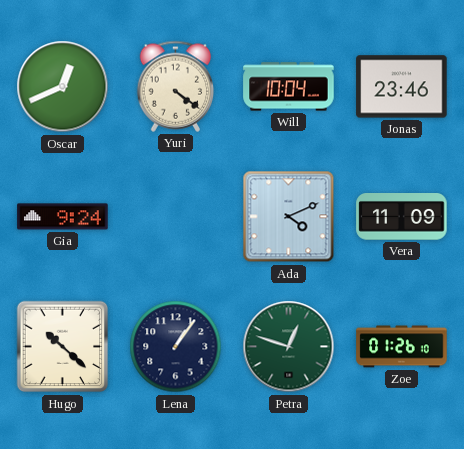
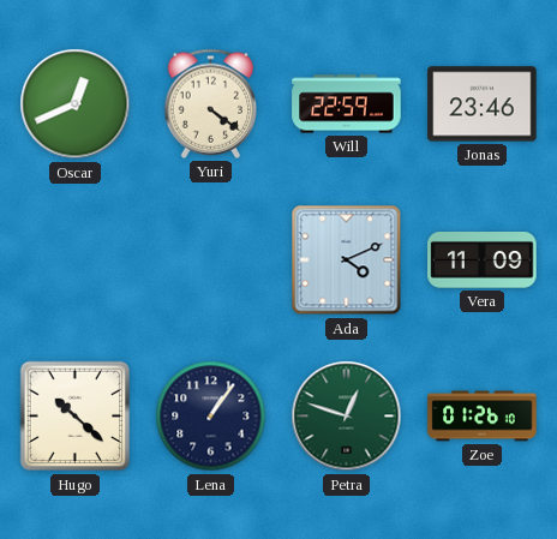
Will: 10:04 -> 22:59
Gia: 9:24 -> none
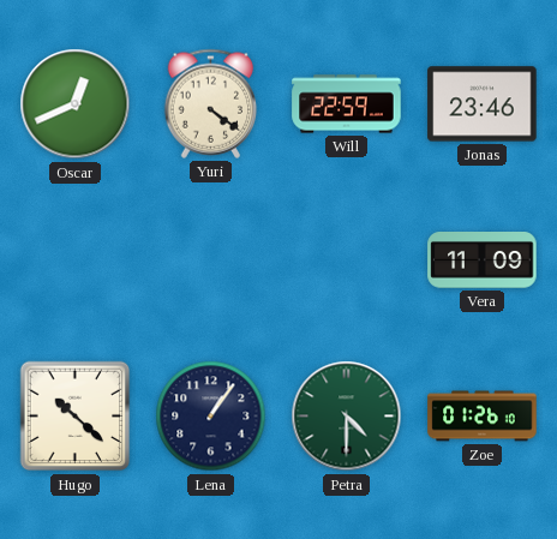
Ada: 4:11 -> none
Petra: 12:48 -> 4:30
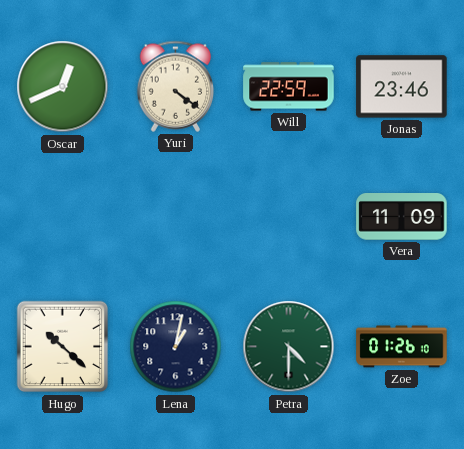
Lena: 1:06 -> 1:02
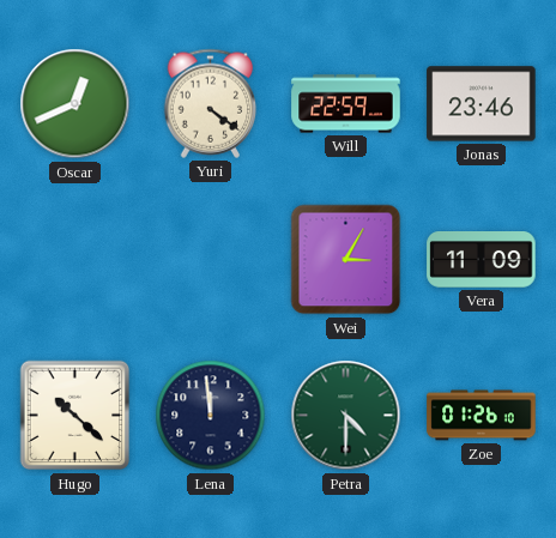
Wei: none -> 3:05
Lena: 1:02 -> 11:59
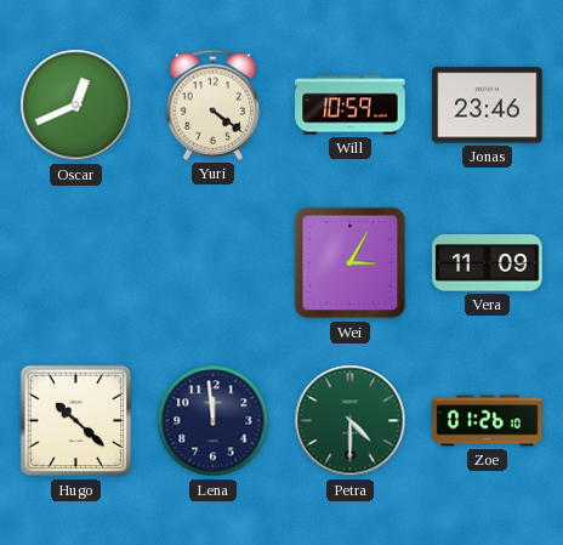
Will: 22:59 -> 10:59
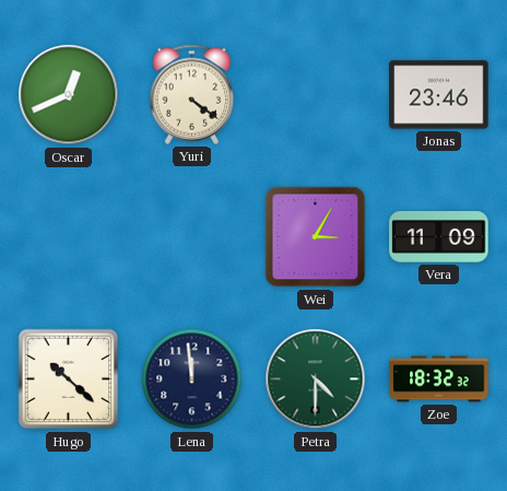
Will: 10:59 -> none
Zoe: 01:26 -> 18:32
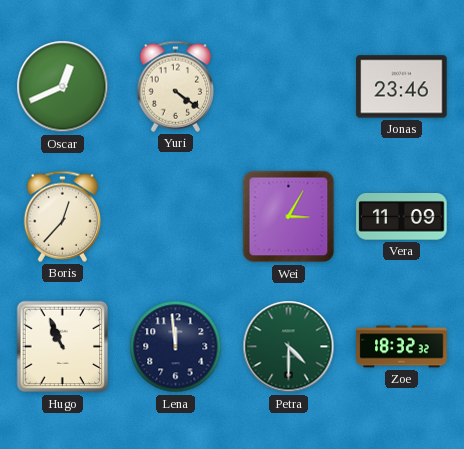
Boris: none -> 12:37
Hugo: 10:22 -> 10:56
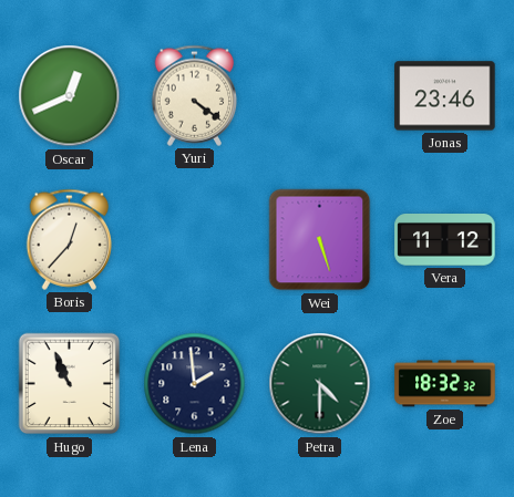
Wei: 3:05 -> 5:27
Vera: 11:09 -> 11:12
Lena: 11:59 -> 1:59
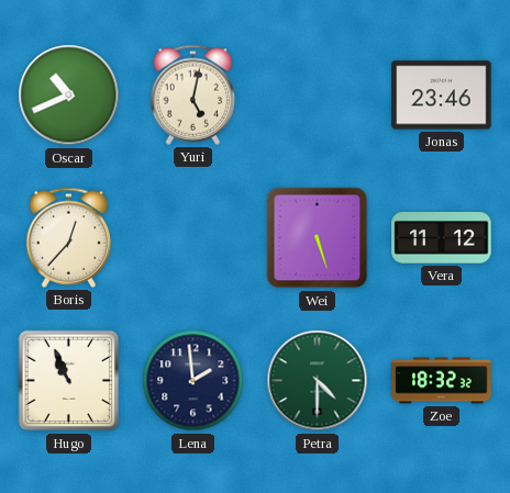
Oscar: 12:41 -> 10:41
Yuri: 4:21 -> 5:02
